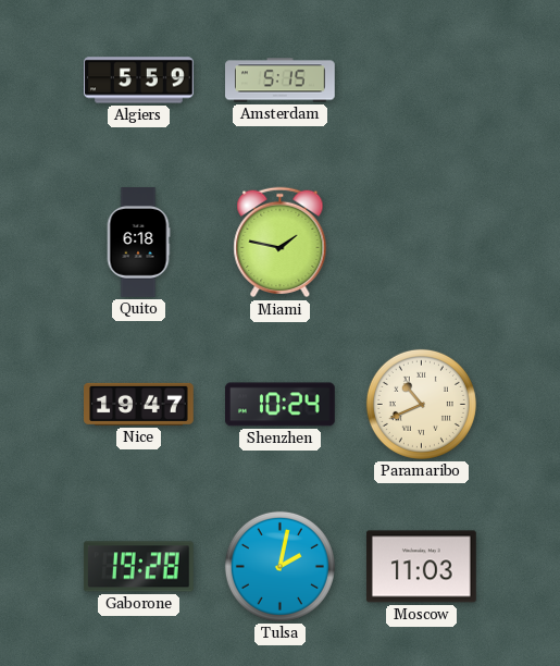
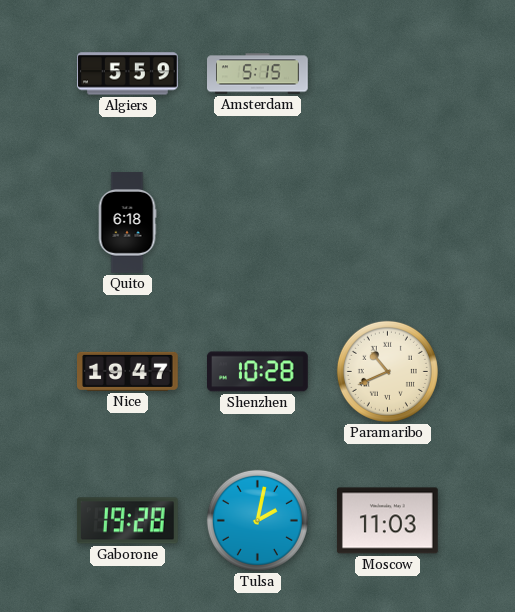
Miami: 1:47 -> none
Shenzhen: 10:24 -> 10:28
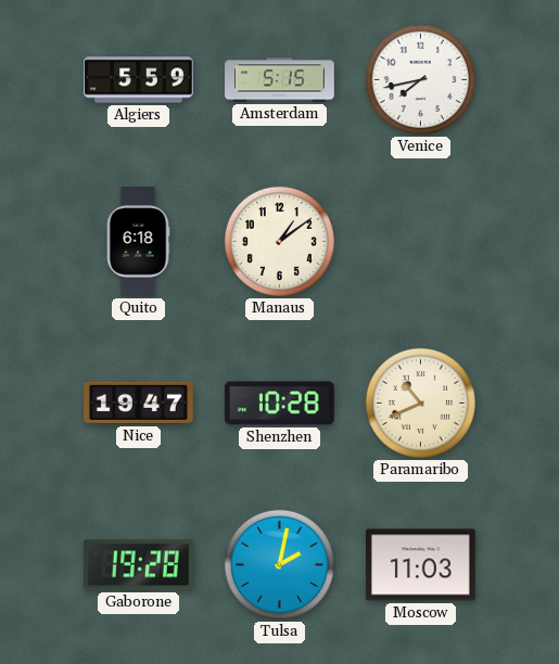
Venice: none -> 7:43
Manaus: none -> 1:09
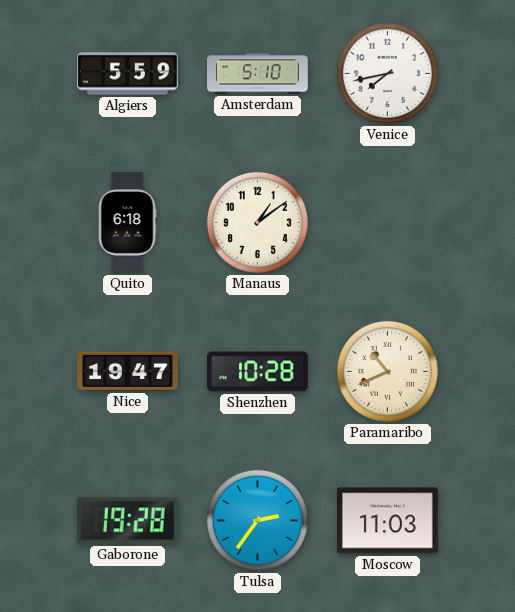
Amsterdam: 5:15 -> 5:10
Tulsa: 2:02 -> 2:36
